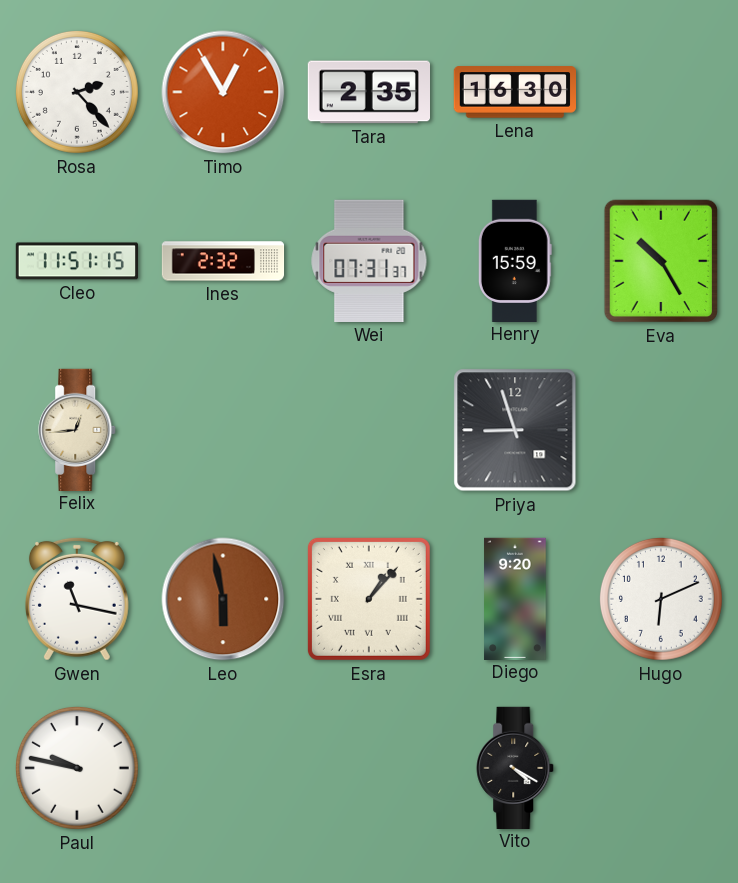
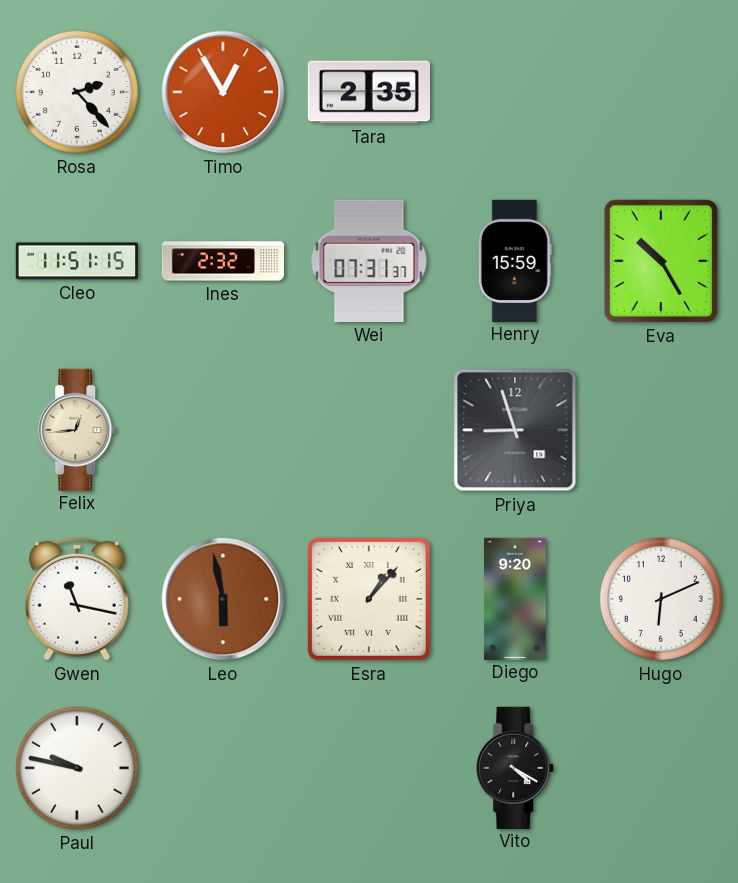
Lena: 16:30 -> none
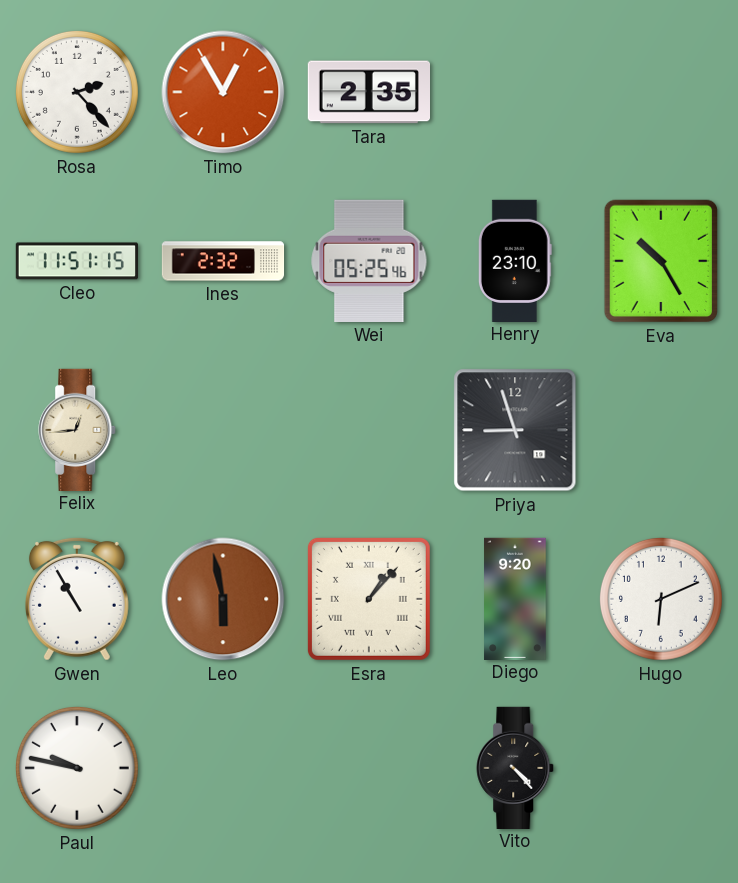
Wei: 07:31 -> 05:25
Henry: 15:59 -> 23:10
Gwen: 11:17 -> 10:55
Vito: 4:20 -> 4:23
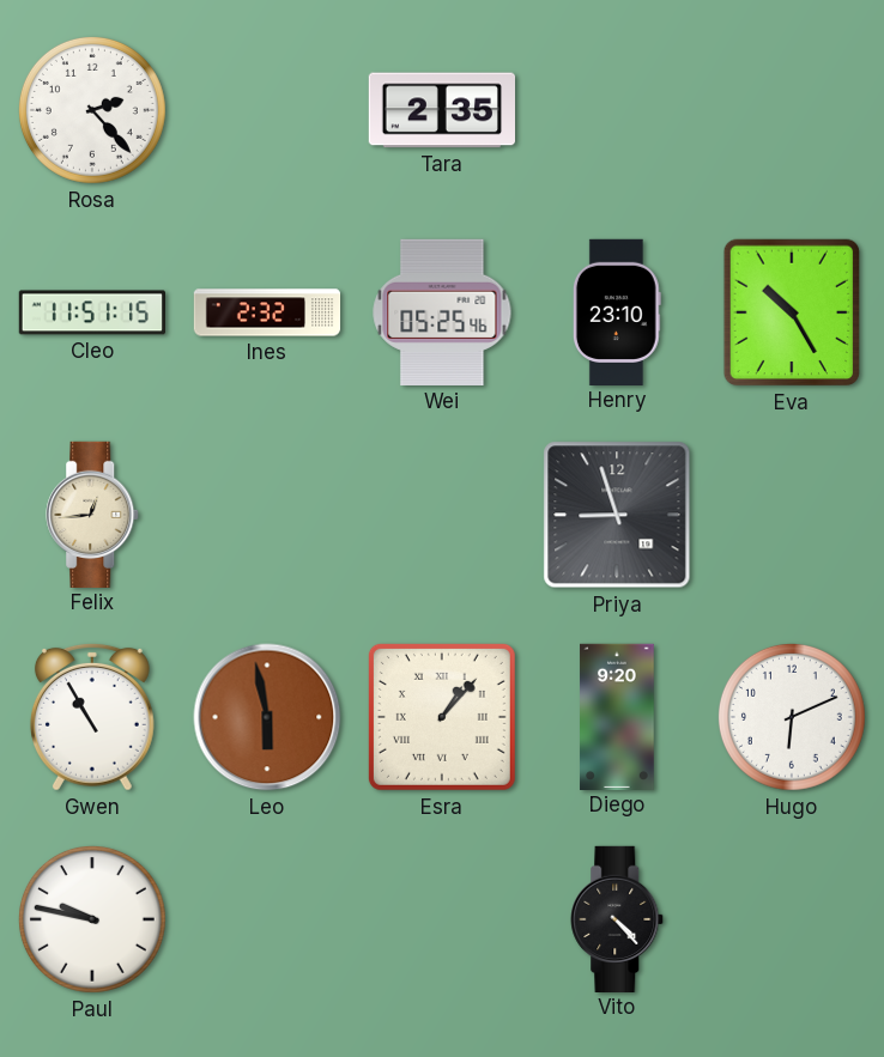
Timo: 12:55 -> none
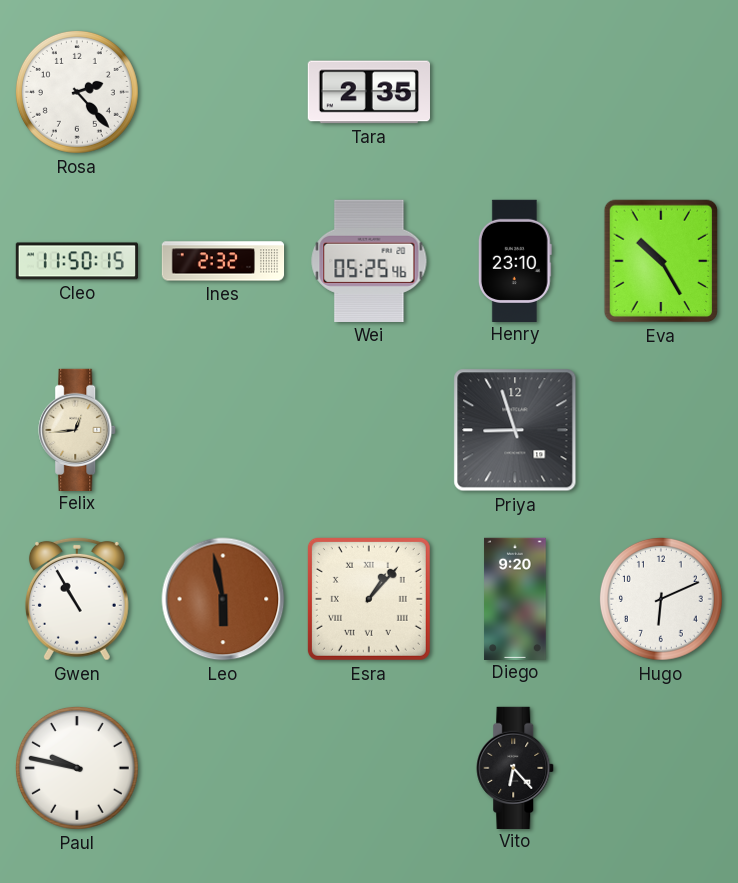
Cleo: 11:51 -> 11:50
Vito: 4:23 -> 6:23
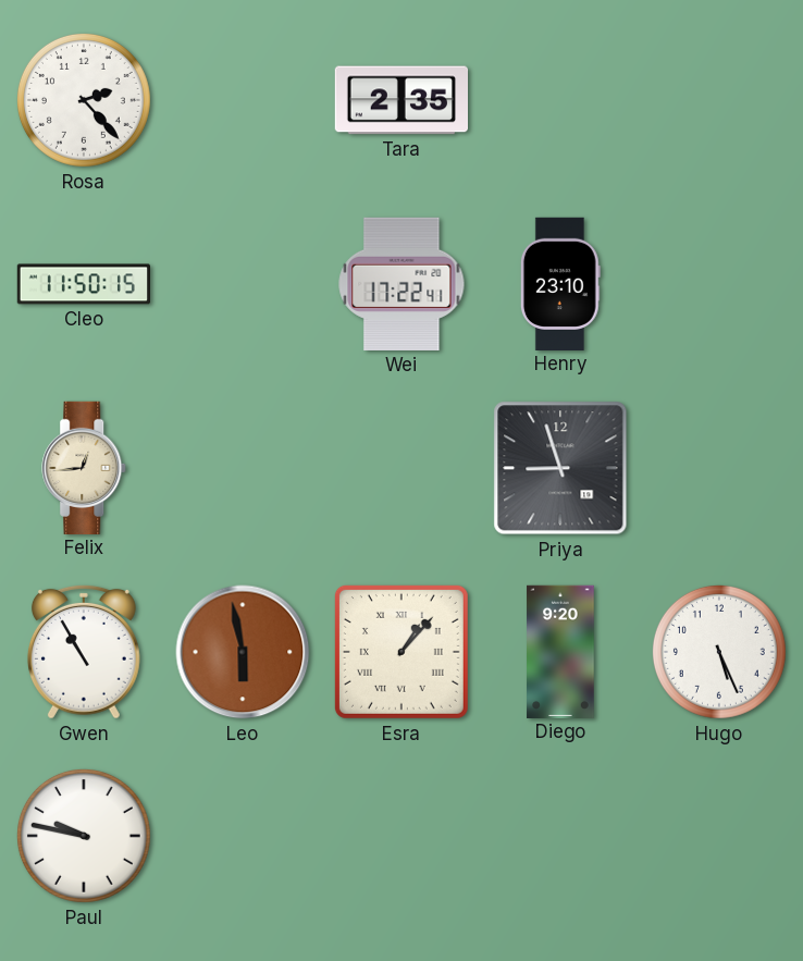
Ines: 2:32 -> none
Wei: 05:25 -> 17:22
Eva: 10:25 -> none
Hugo: 6:11 -> 5:26
Vito: 6:23 -> none
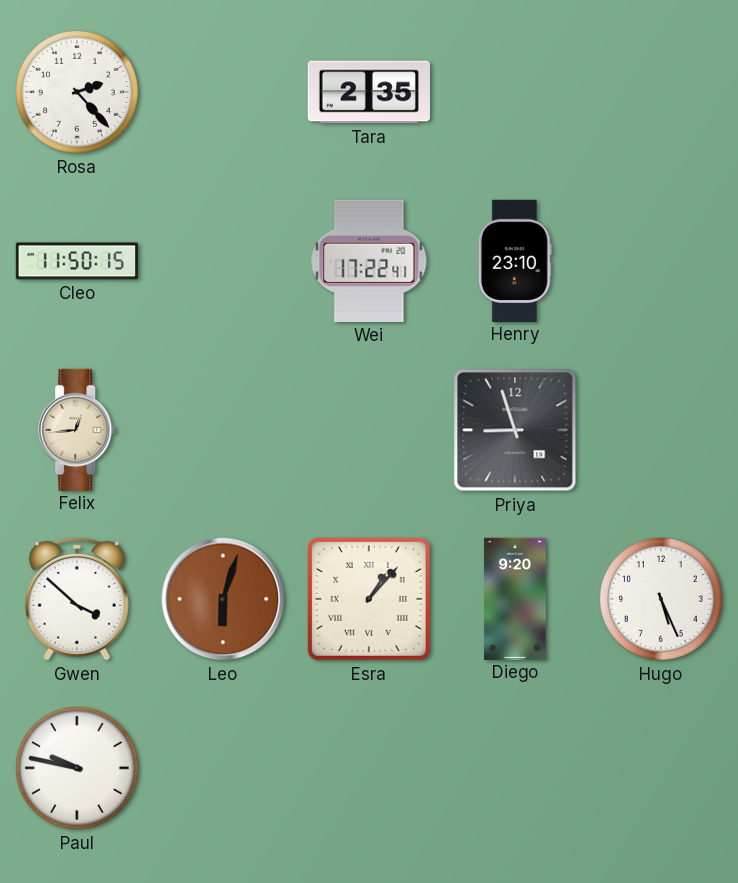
Gwen: 10:55 -> 3:52
Leo: 5:58 -> 6:03
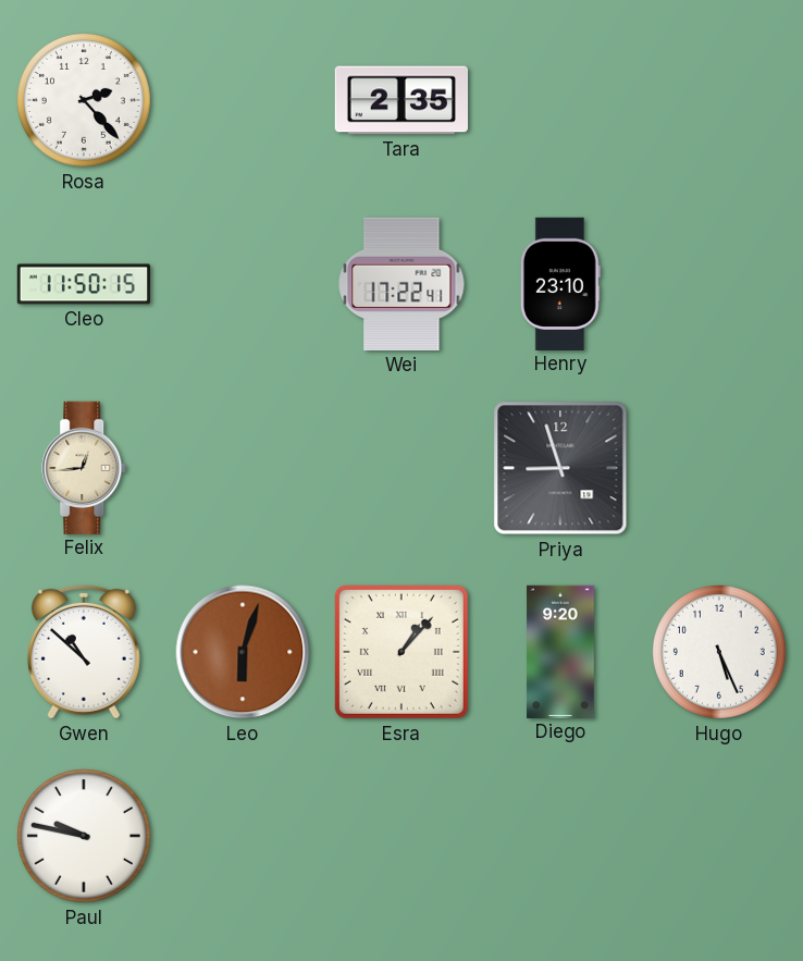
Gwen: 3:52 -> 10:52
